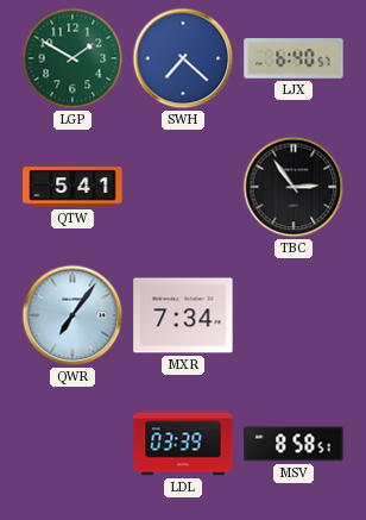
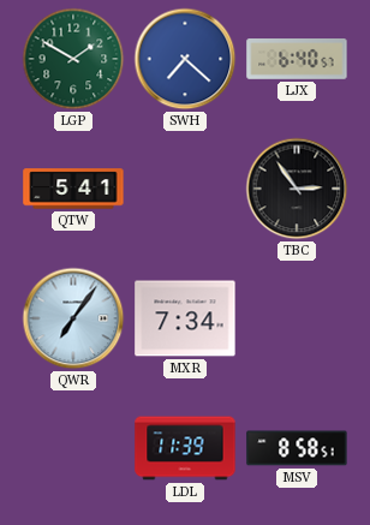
LDL: 03:39 -> 11:39
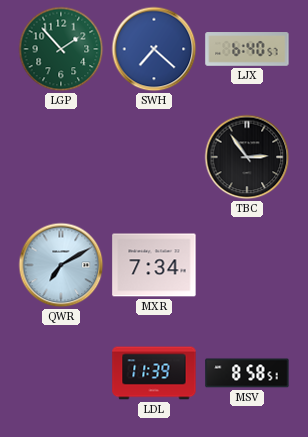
LGP: 1:50 -> 1:53
QTW: 5:41 -> none
QWR: 7:06 -> 7:10
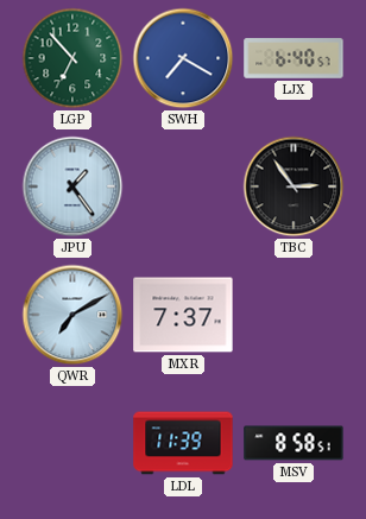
LGP: 1:53 -> 6:53
SWH: 7:22 -> 7:20
JPU: none -> 1:24
MXR: 7:34 -> 7:37
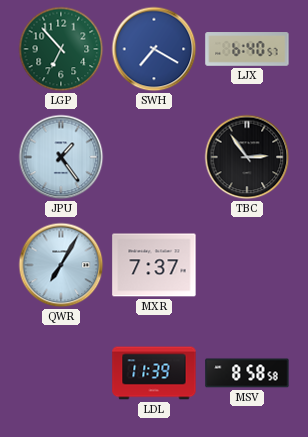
QWR: 7:10 -> 7:05
MSV: 8:58:51 -> 8:58:58
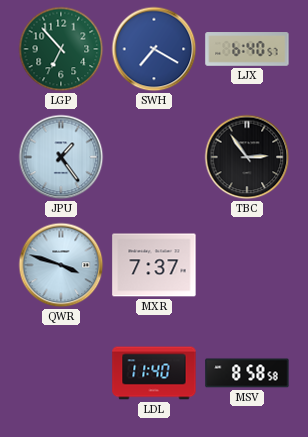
QWR: 7:05 -> 3:48
LDL: 11:39 -> 11:40
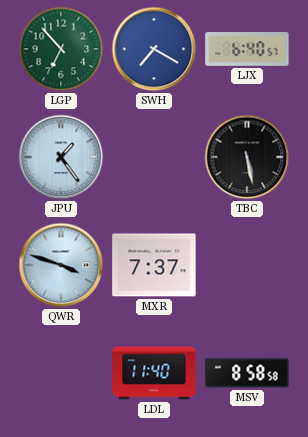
TBC: 2:54 -> 5:28
